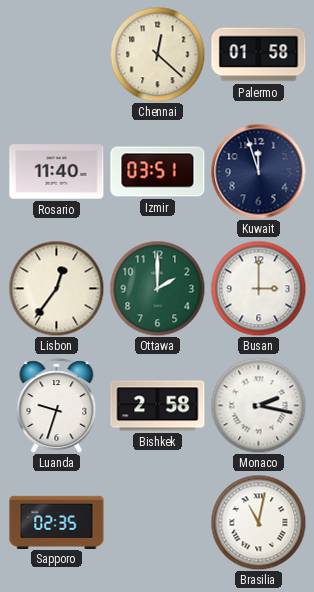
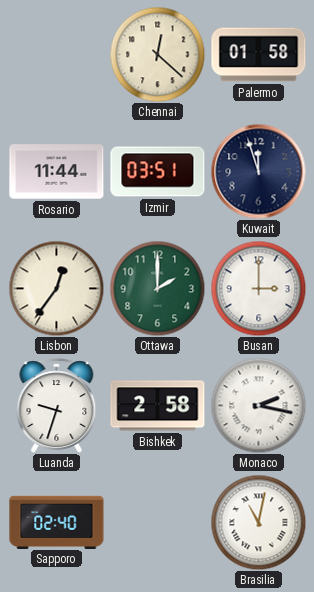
Rosario: 11:40 -> 11:44
Sapporo: 02:35 -> 02:40
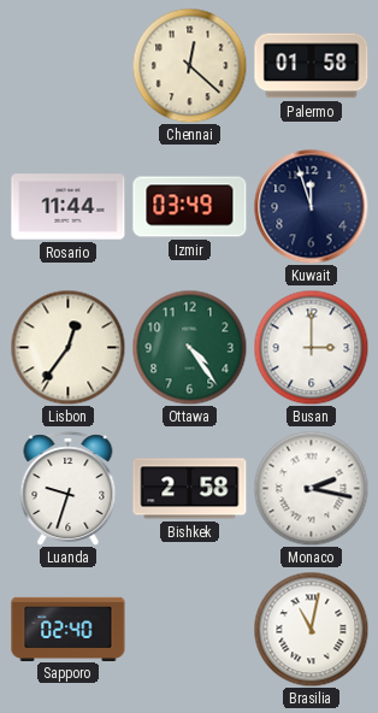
Izmir: 03:51 -> 03:49
Ottawa: 2:00 -> 4:24
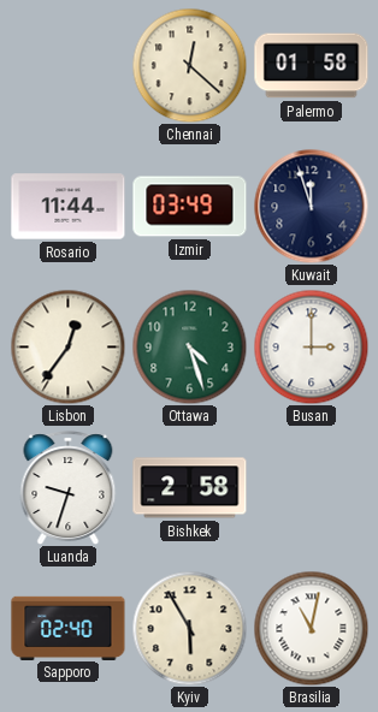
Ottawa: 4:24 -> 4:27
Monaco: 2:17 -> none
Kyiv: none -> 5:55
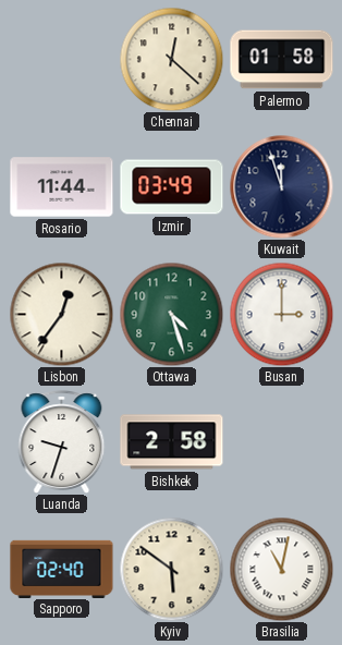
Kyiv: 5:55 -> 5:51
